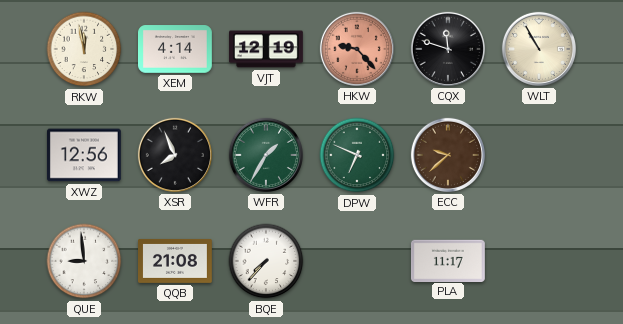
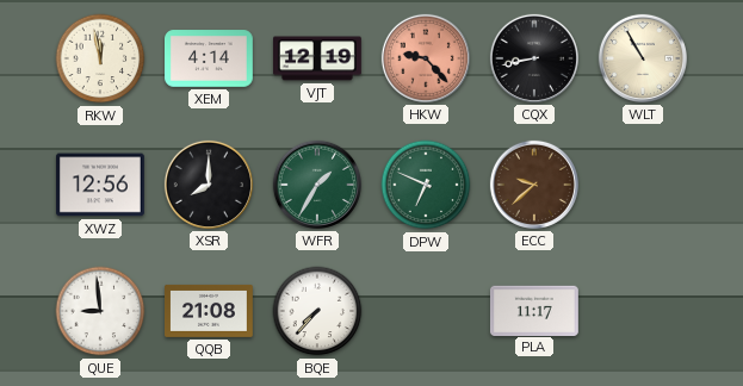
CQX: 11:48 -> 8:43
XSR: 7:56 -> 8:00
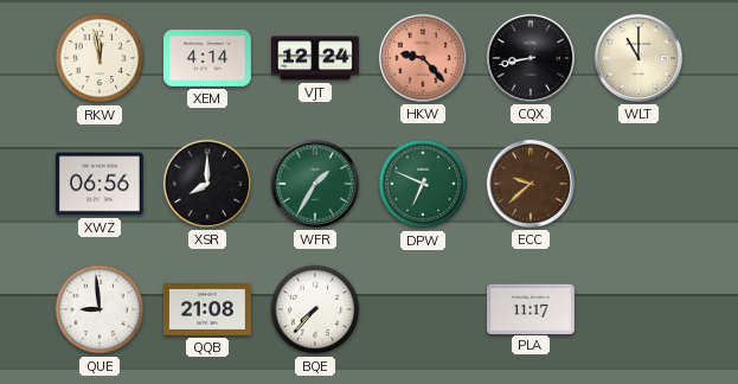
VJT: 12:19 -> 12:24
WLT: 10:55 -> 11:00
XWZ: 12:56 -> 06:56
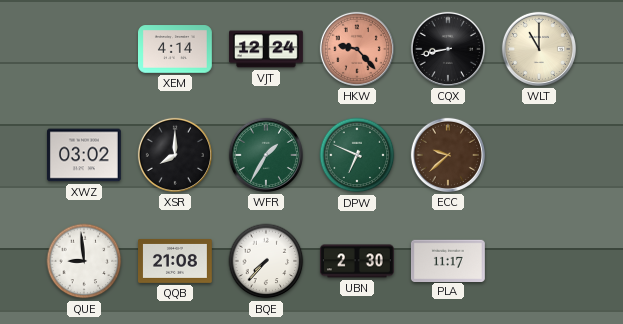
RKW: 11:58 -> none
XWZ: 06:56 -> 03:02
UBN: none -> 2:30
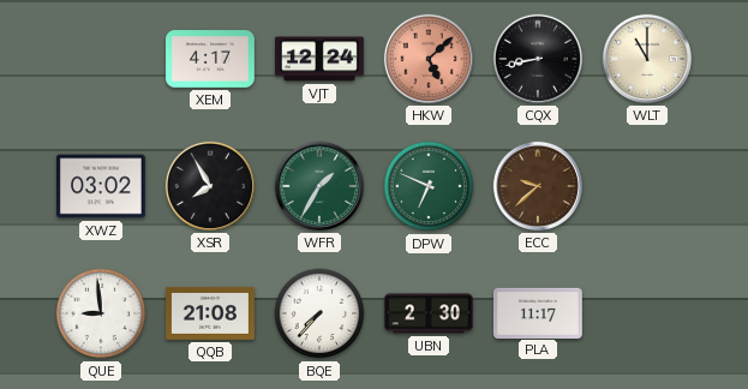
XEM: 4:14 -> 4:17
HKW: 9:23 -> 5:08
XSR: 8:00 -> 7:55
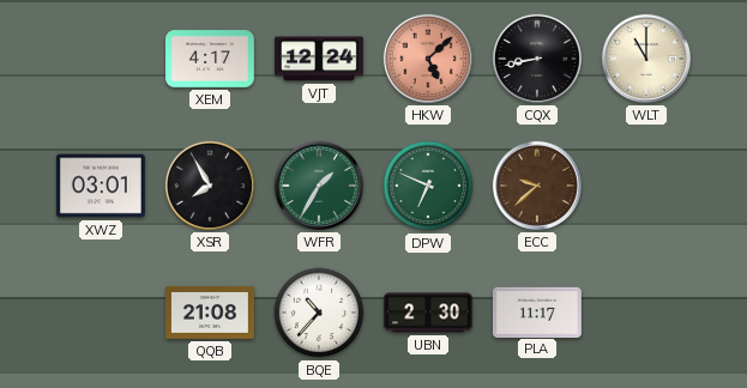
XWZ: 03:02 -> 03:01
QUE: 8:59 -> none
BQE: 7:37 -> 10:37
